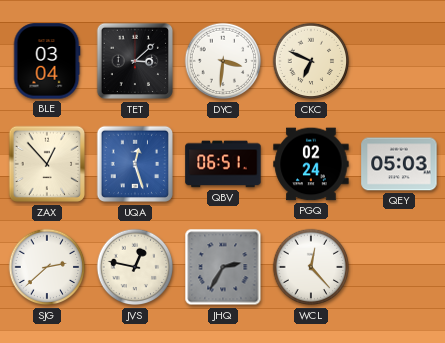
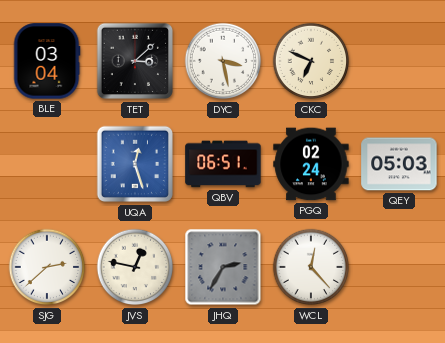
DYC: 3:31 -> 3:28
ZAX: 12:53 -> none
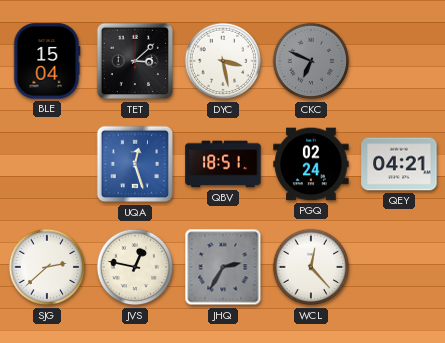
BLE: 03:04 -> 15:04
CKC dial: cream -> grey
QBV: 06:51 -> 18:51
QEY: 05:03 -> 04:21
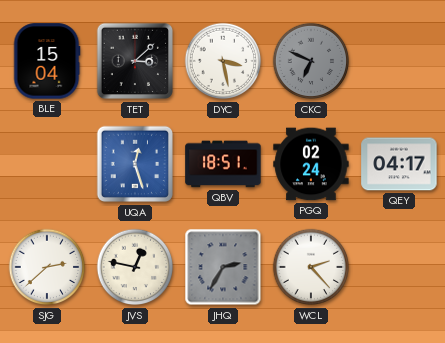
QEY: 04:21 -> 04:17
WCL: 12:23 -> 2:23
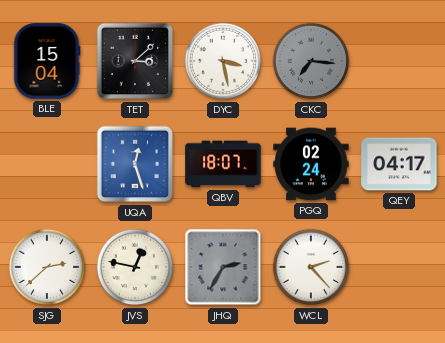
CKC: 6:49 -> 7:16
QBV: 18:51 -> 18:07
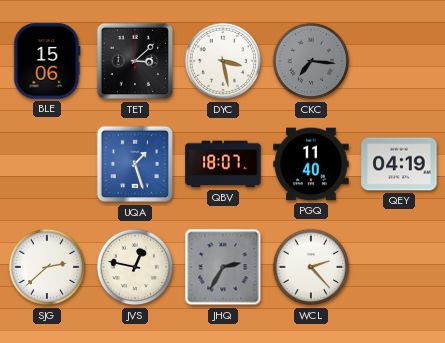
BLE: 15:04 -> 15:06
UQA: 12:27 -> 1:27
PGQ: 02:24 -> 11:40
QEY: 04:17 -> 04:19
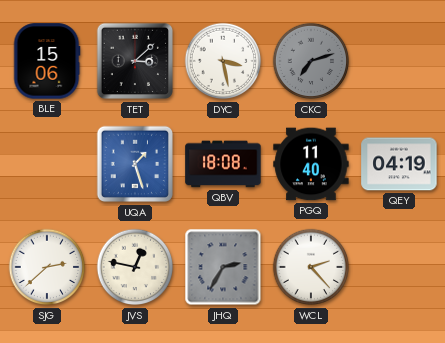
CKC: 7:16 -> 7:12
QBV: 18:07 -> 18:08
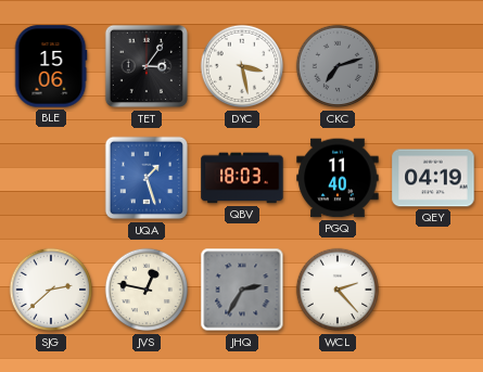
TET: 3:08 -> 3:06
QBV: 18:08 -> 18:03
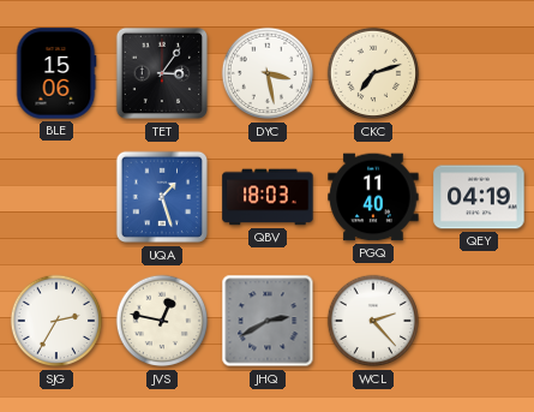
CKC dial: grey -> cream
SJG: 2:38 -> 2:35
JHQ: 2:35 -> 2:40
